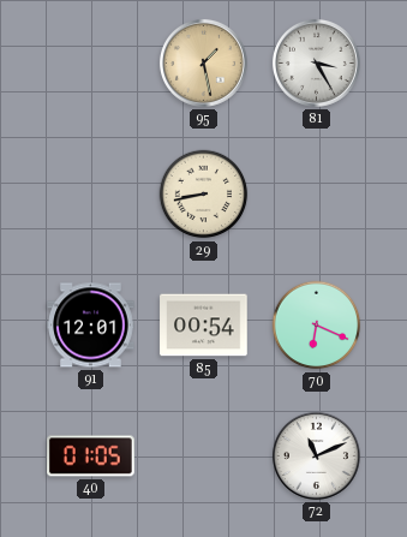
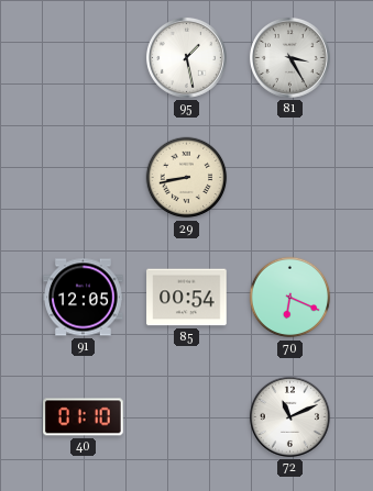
95 dial: champagne -> white
91: 12:01 -> 12:05
40: 01:05 -> 01:10
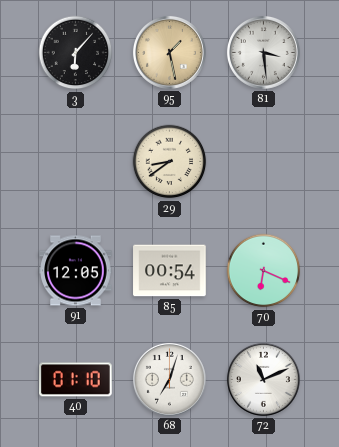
3: none -> 6:07
95 dial: white -> champagne
81: 3:25 -> 3:29
29: 8:43 -> 8:39
68: none -> 7:03
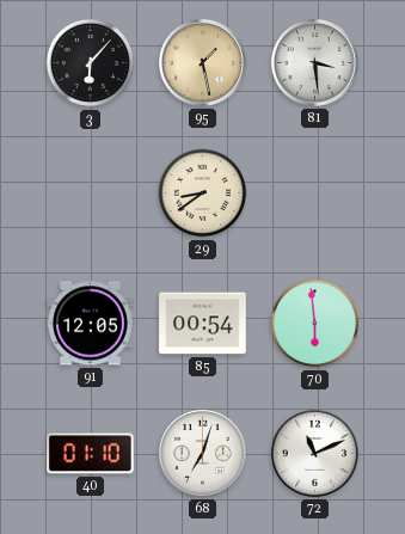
70: 6:19 -> 5:59
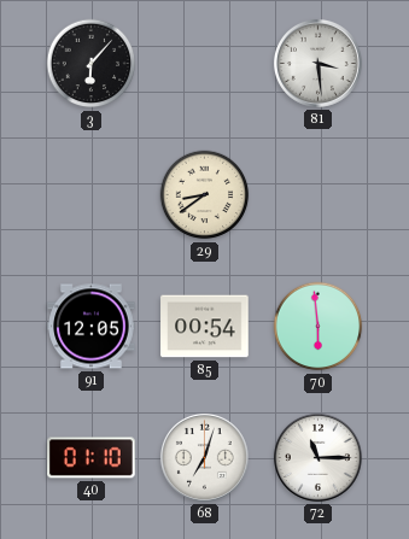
95: 1:28 -> none
72: 11:11 -> 11:15
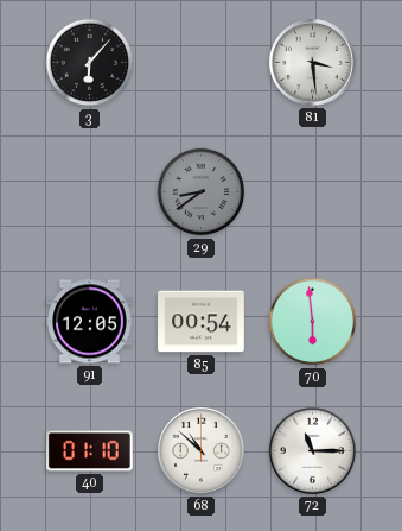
29 dial: cream -> grey
68: 7:03 -> 10:52
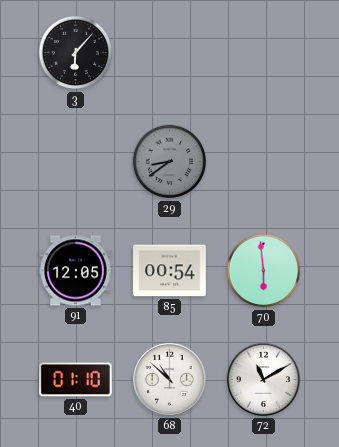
81: 3:29 -> none
72: 11:15 -> 11:10
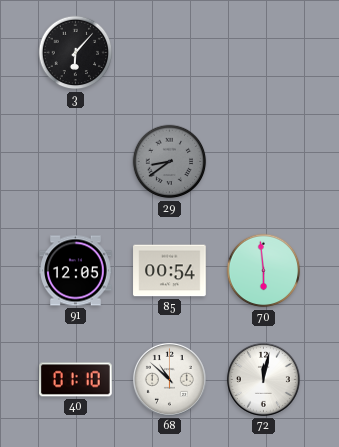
72: 11:10 -> 12:02
